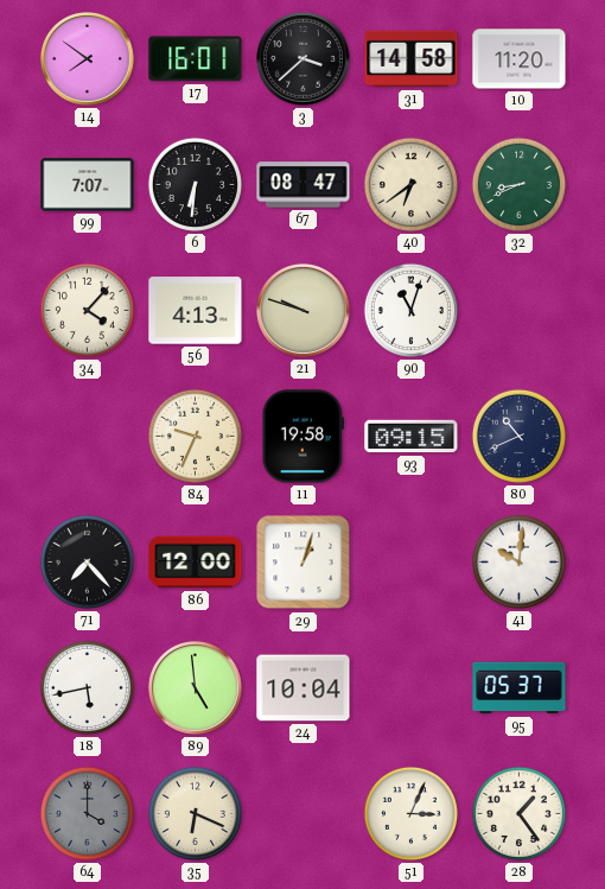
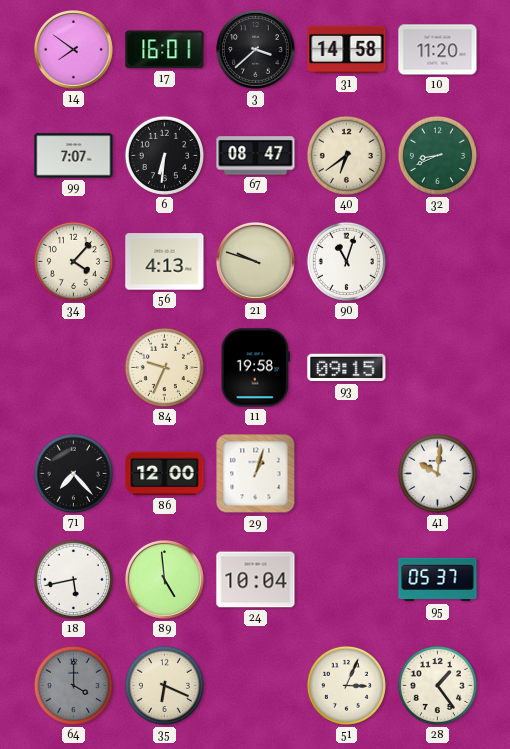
80: 10:41 -> none
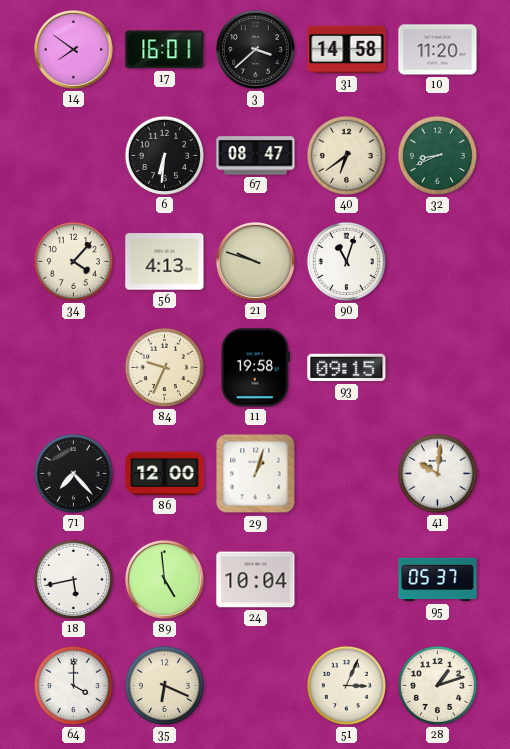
99: 7:07 -> none
64 dial: grey -> white
28: 1:24 -> 1:12
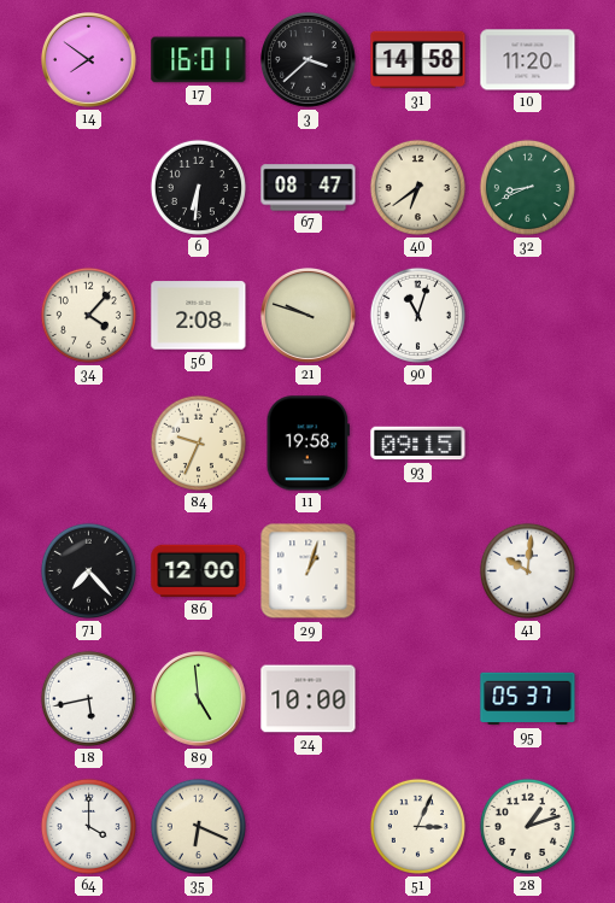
56: 4:13 -> 2:08
24: 10:04 -> 10:00
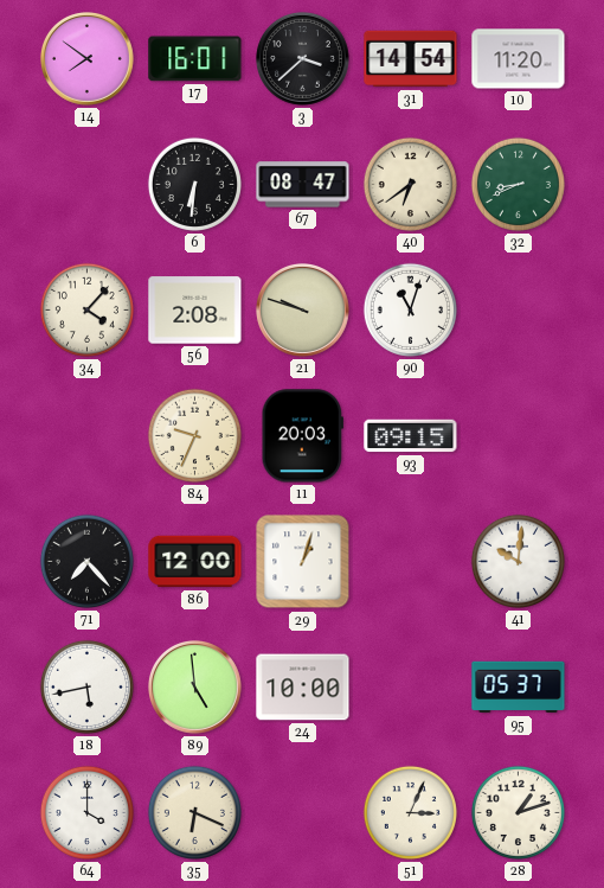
31: 14:58 -> 14:54
11: 19:58 -> 20:03
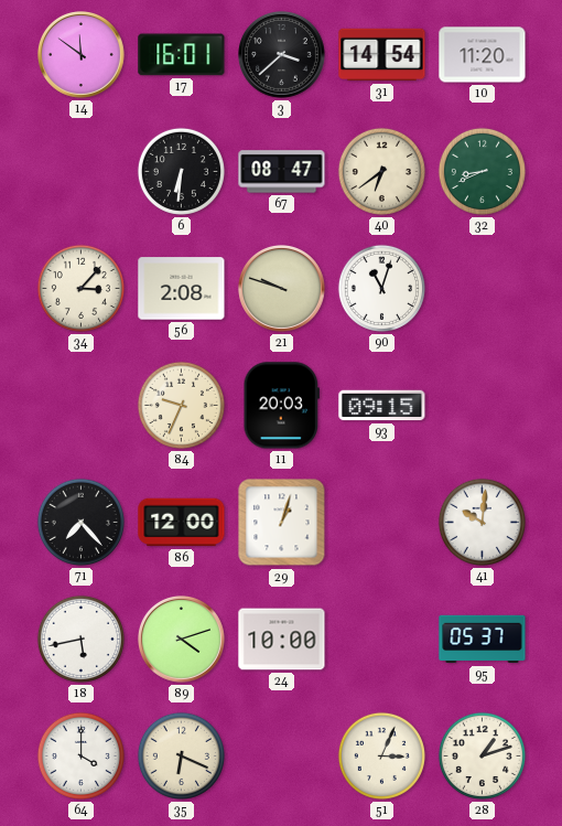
14: 7:51 -> 11:51
34: 4:07 -> 3:07
89: 4:59 -> 4:12
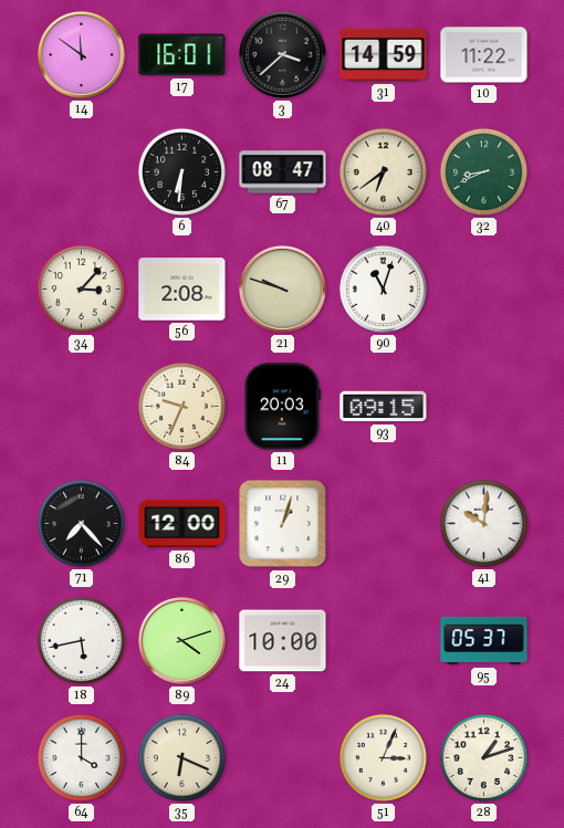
31: 14:54 -> 14:59
10: 11:20 -> 11:22
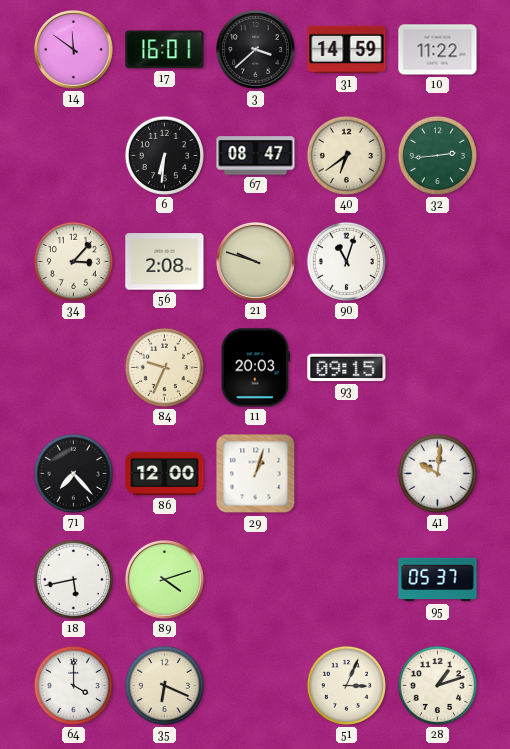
32: 8:41 -> 2:44
24: 10:00 -> none
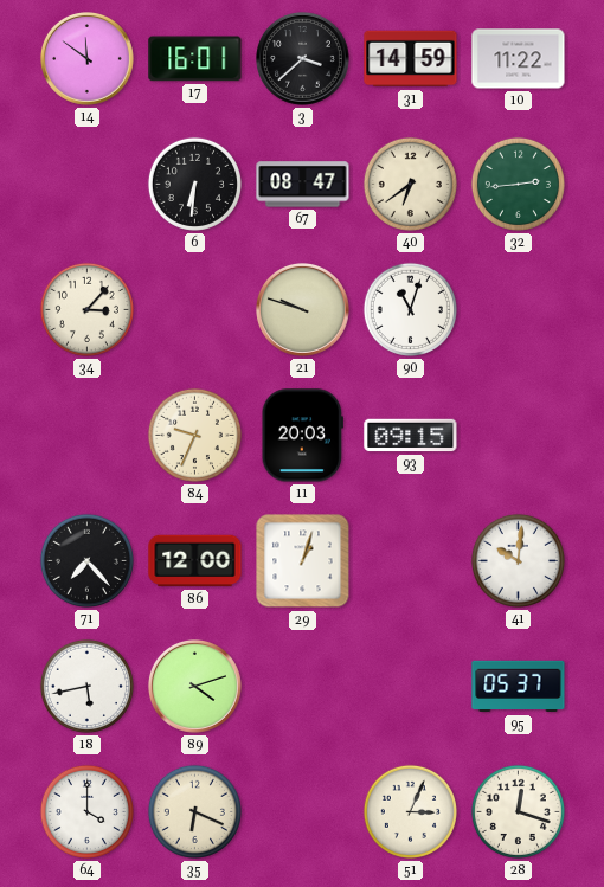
56: 2:08 -> none
28: 1:12 -> 12:18
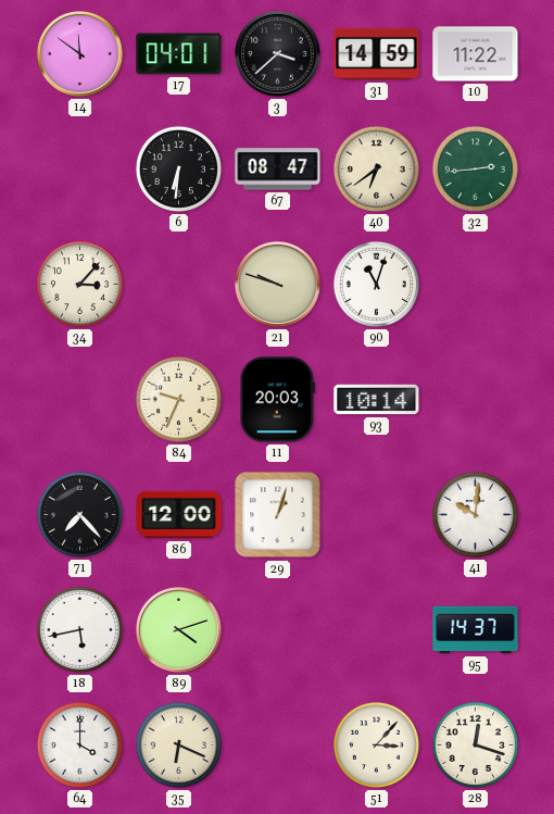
17: 16:01 -> 04:01
93: 09:15 -> 10:14
95: 05:37 -> 14:37
51: 3:04 -> 3:07
